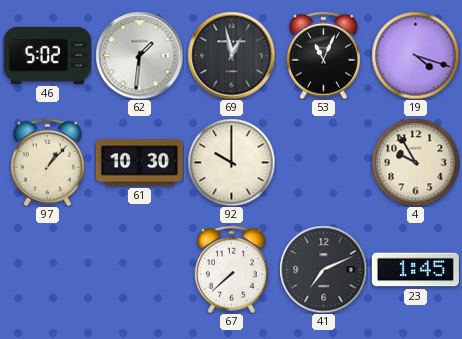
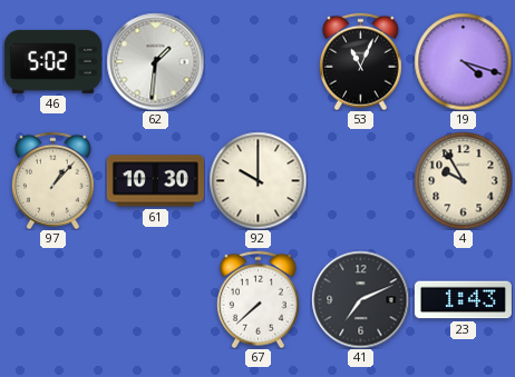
69: 12:58 -> none
23: 1:45 -> 1:43
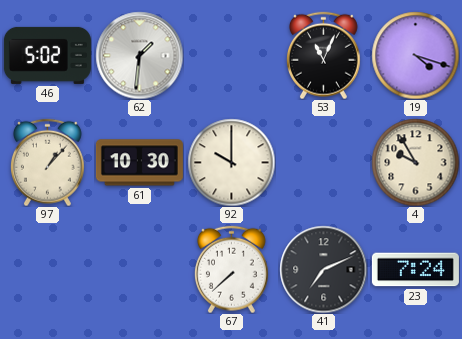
23: 1:43 -> 7:24
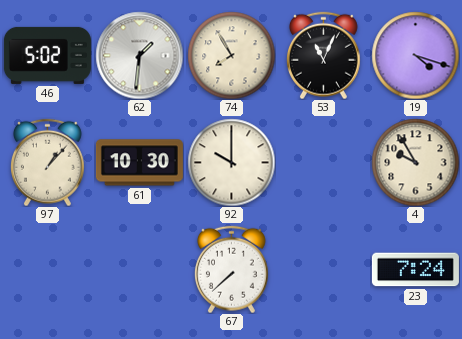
74: none -> 7:55
41: 7:11 -> none
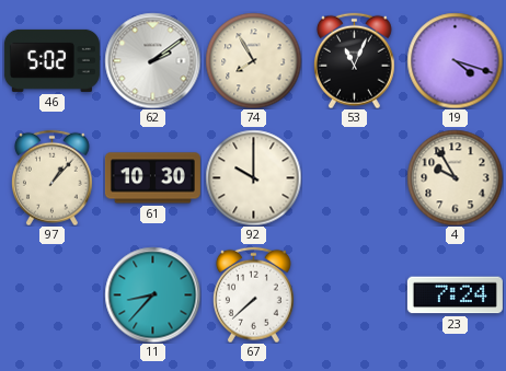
62: 1:31 -> 2:09
11: none -> 8:37
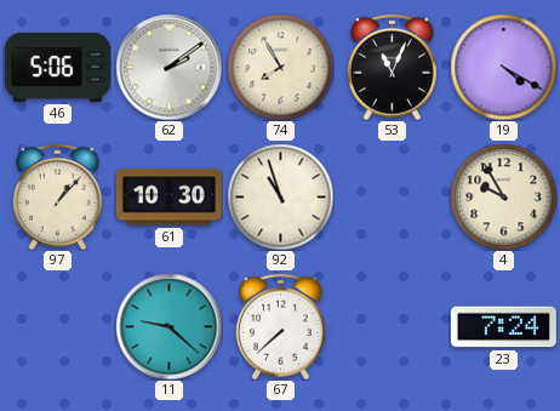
46: 5:02 -> 5:06
19: 4:18 -> 4:20
92: 10:00 -> 10:57
11: 8:37 -> 9:22
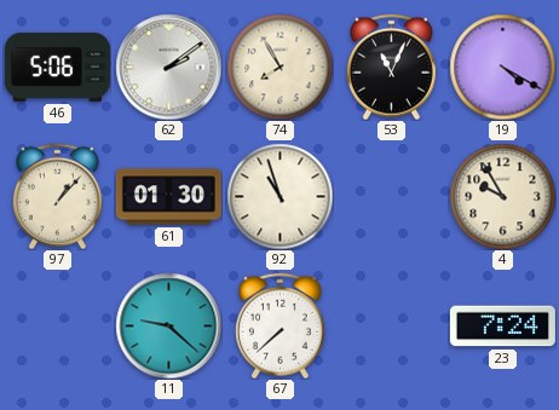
61: 10:30 -> 01:30
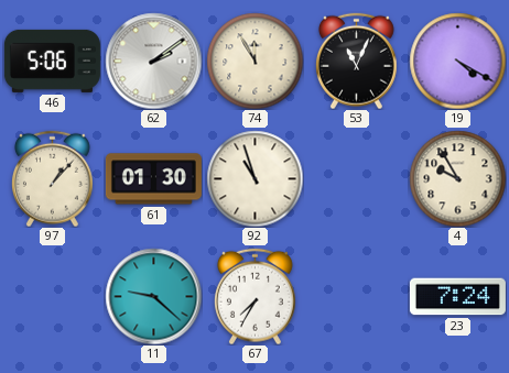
74: 7:55 -> 11:55
67: 7:38 -> 7:35
